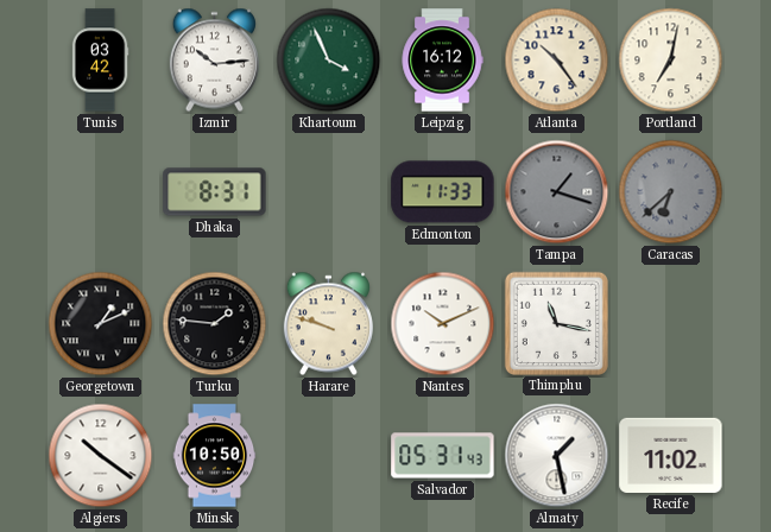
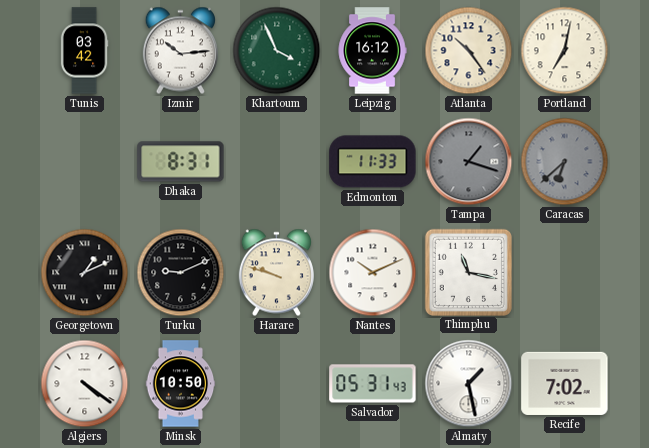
Turku: 1:46 -> 9:11
Algiers: 10:21 -> 4:21
Recife: 11:02 -> 7:02
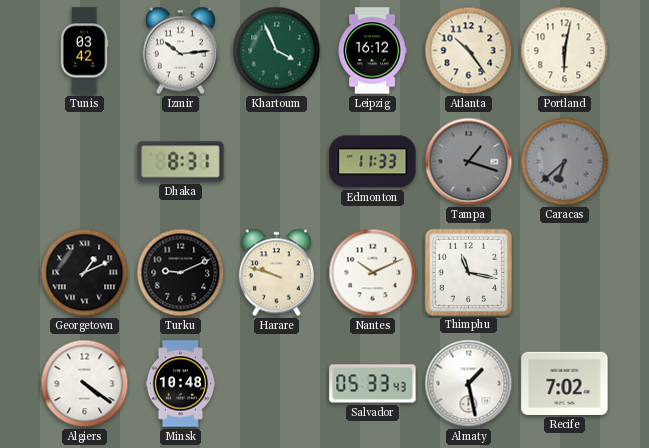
Portland: 7:02 -> 6:02
Minsk: 10:50 -> 10:48
Salvador: 05:31 -> 05:33
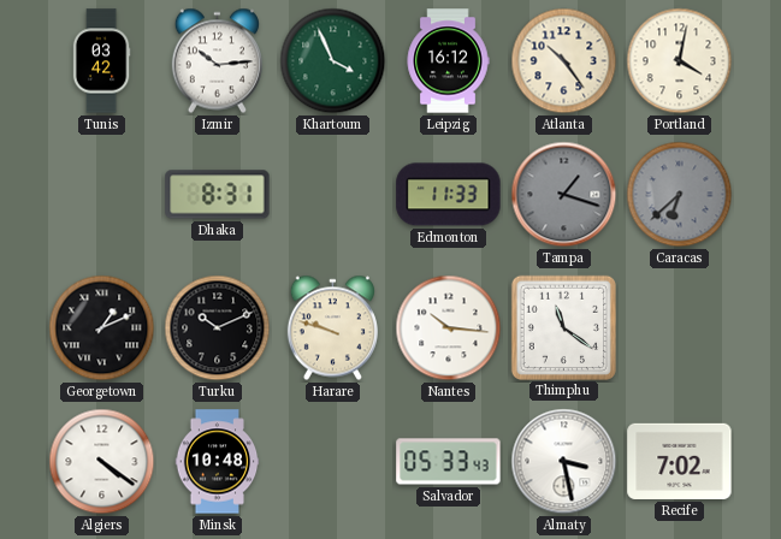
Portland: 6:02 -> 4:02
Turku: 9:11 -> 10:11
Nantes: 10:11 -> 10:16
Thimphu: 11:17 -> 11:21
Almaty: 1:28 -> 3:28
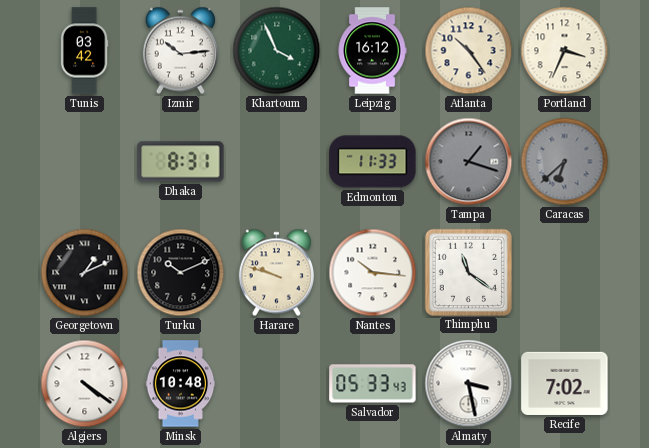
Portland: 4:02 -> 3:34
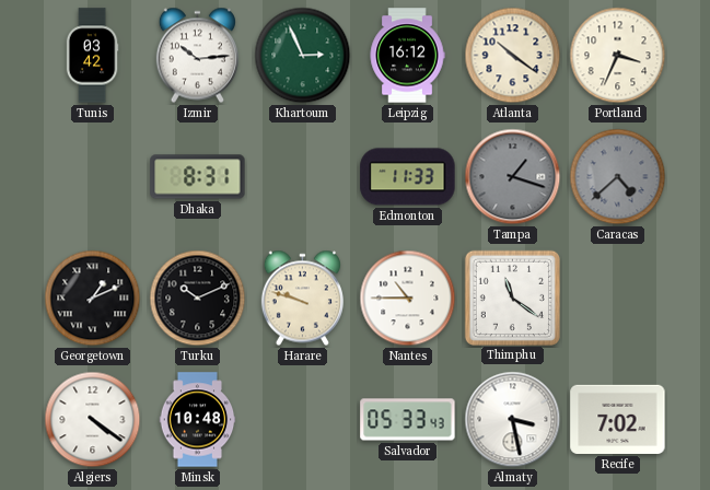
Khartoum: 3:56 -> 2:56
Atlanta: 10:24 -> 10:21
Caracas: 6:38 -> 4:38
Nantes: 10:16 -> 10:45
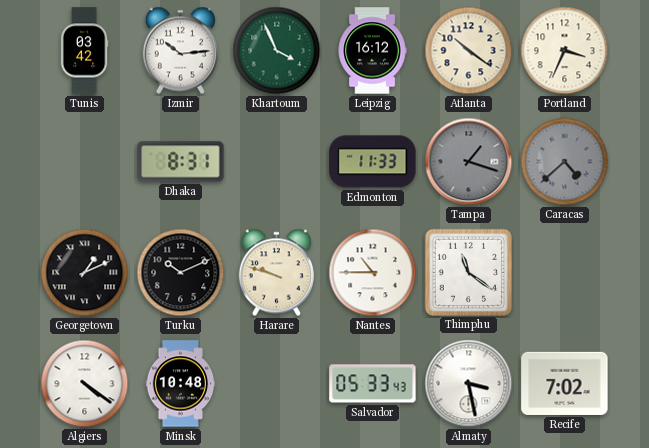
Khartoum: 2:56 -> 3:56
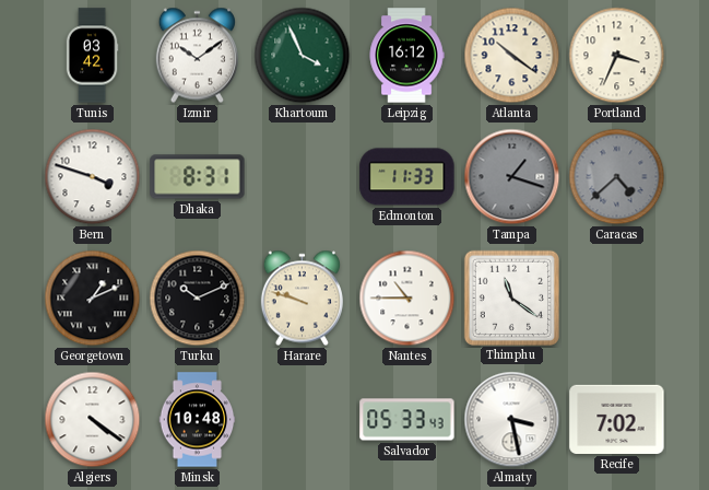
Izmir: 10:14 -> 10:09
Bern: none -> 3:48
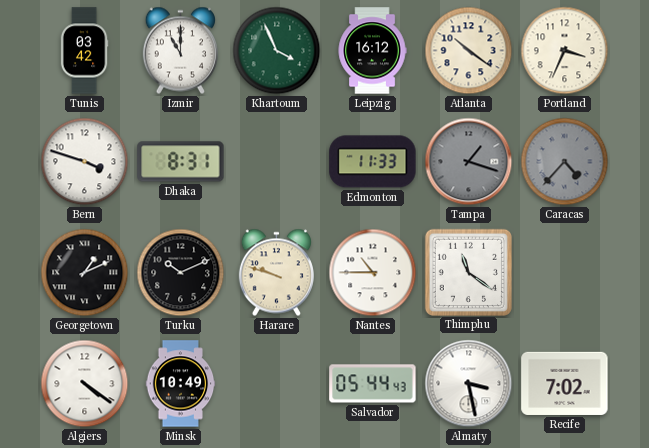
Izmir: 10:09 -> 11:00
Caracas: 4:38 -> 4:37
Minsk: 10:48 -> 10:49
Salvador: 05:33 -> 05:44
